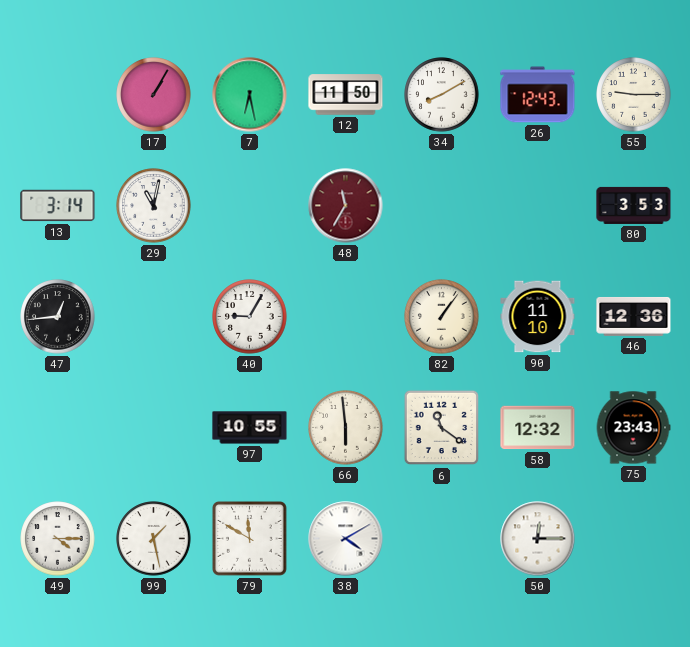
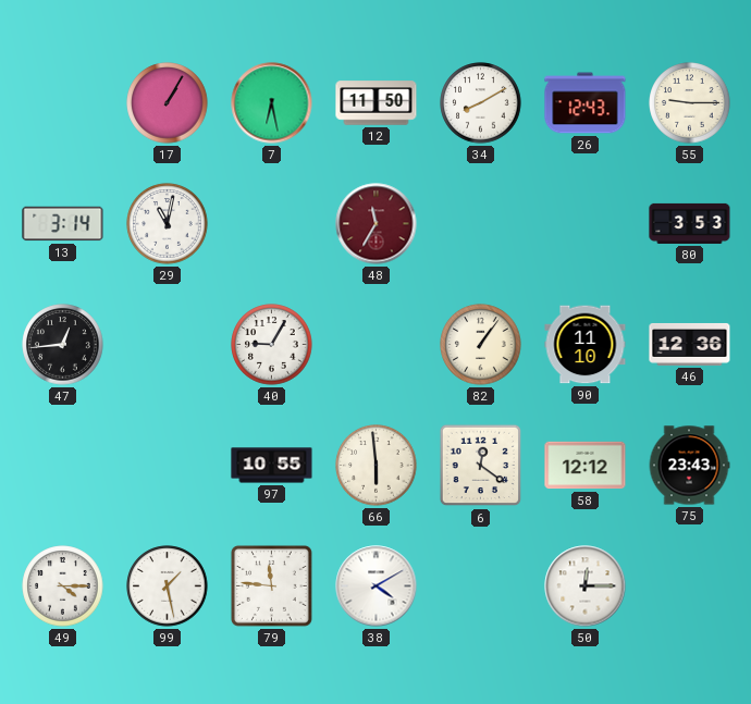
6: 11:21 -> 12:21
58: 12:32 -> 12:12
79: 11:50 -> 11:46
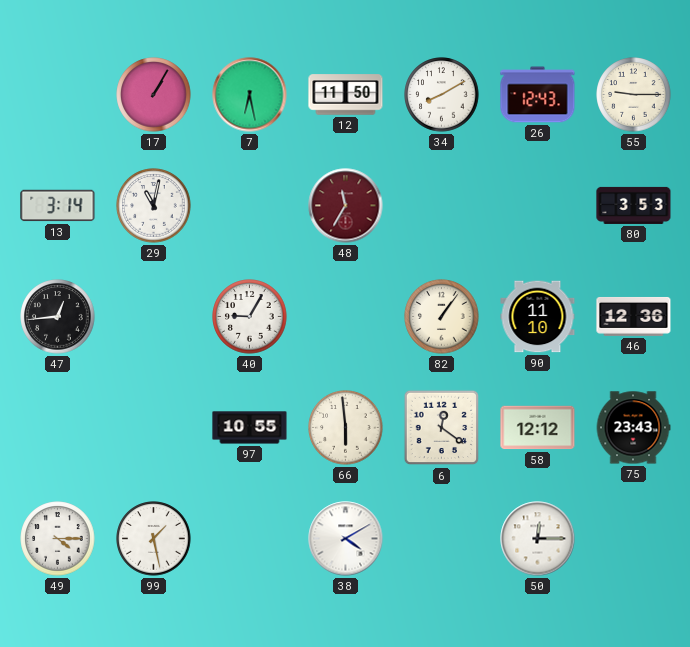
79: 11:46 -> none
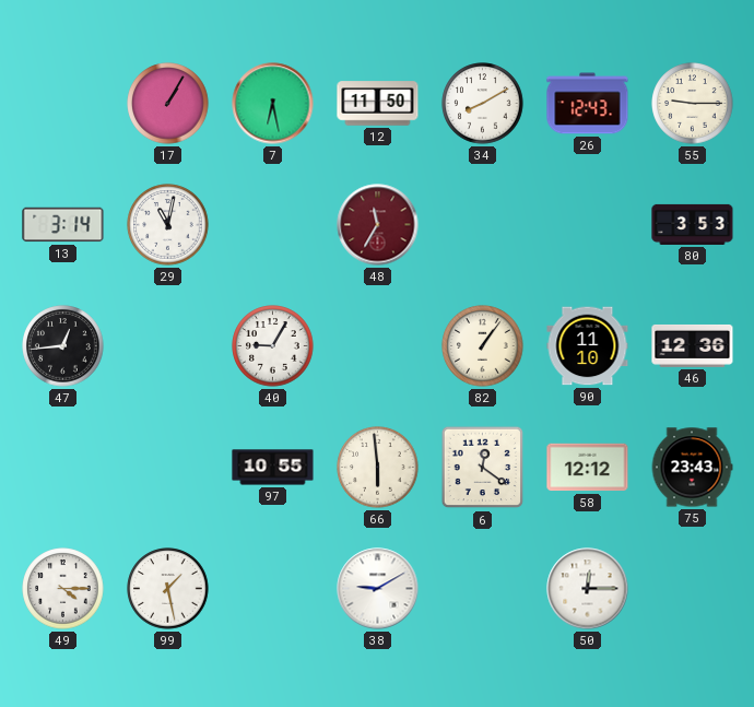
38: 4:10 -> 9:10
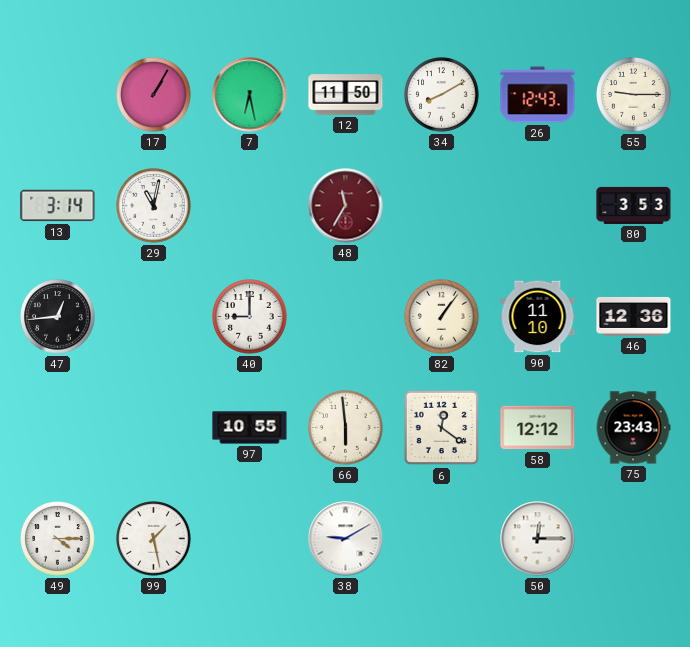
40: 9:05 -> 9:00
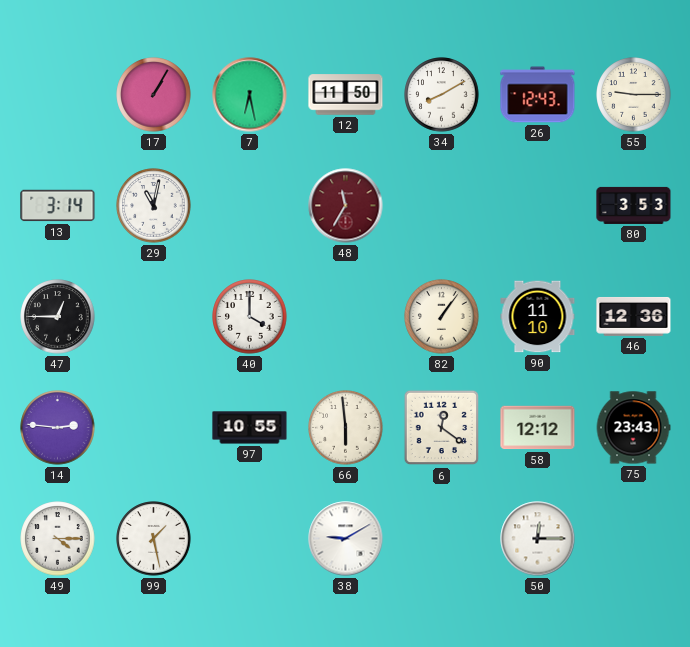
47: 12:44 -> 12:45
40: 9:00 -> 4:00
14: none -> 2:46
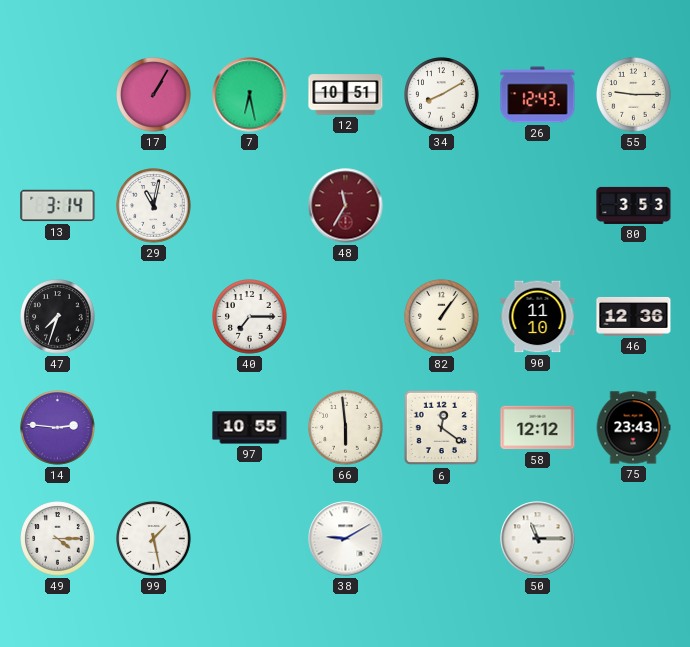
12: 11:50 -> 10:51
47: 12:45 -> 7:33
40: 4:00 -> 7:15
50: 12:15 -> 11:15
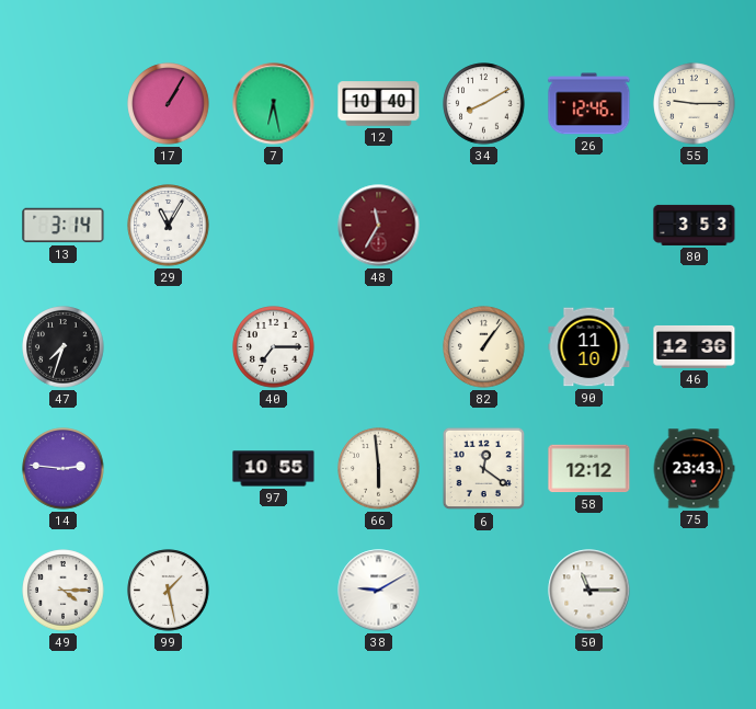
12: 10:51 -> 10:40
26: 12:43 -> 12:46
29: 11:02 -> 11:05
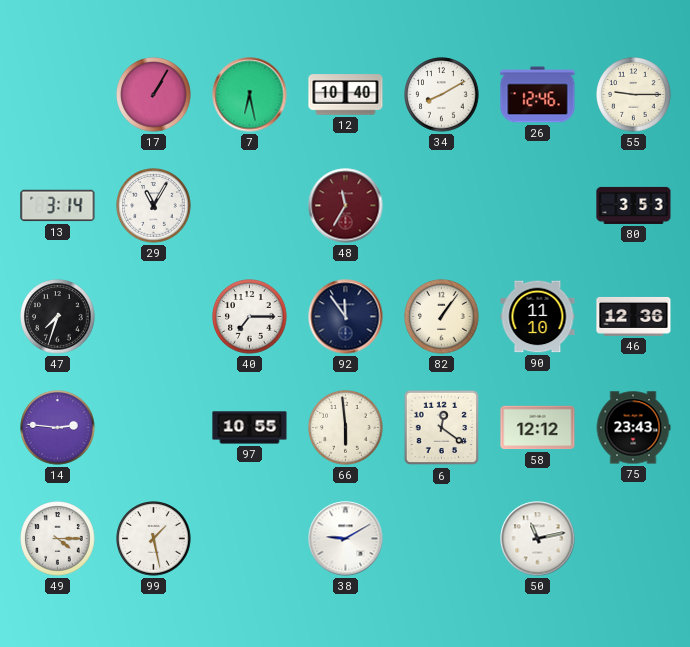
92: none -> 11:54
50: 11:15 -> 11:13
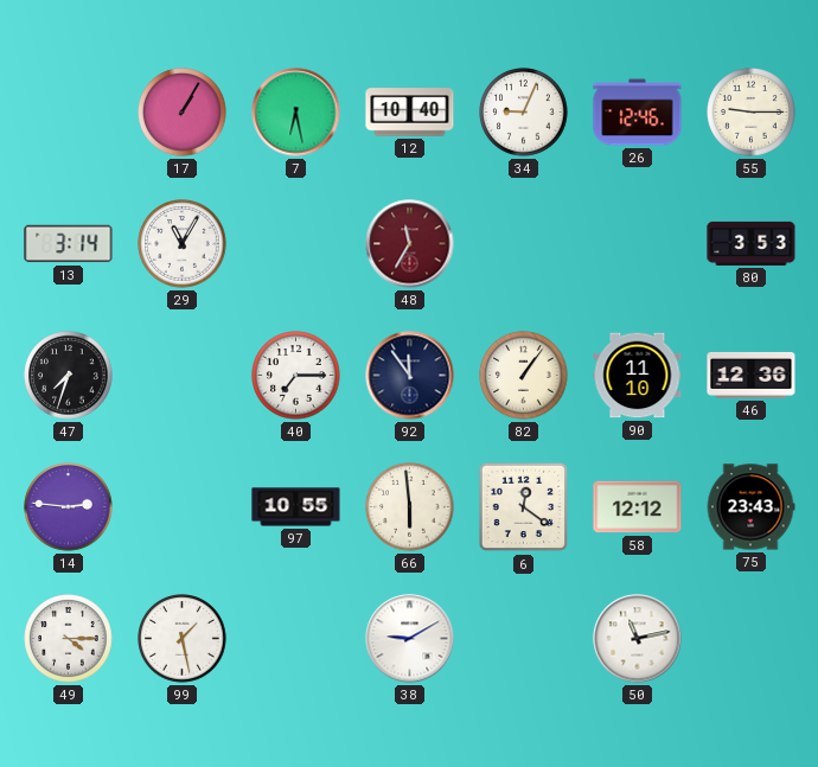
34: 8:10 -> 9:04
